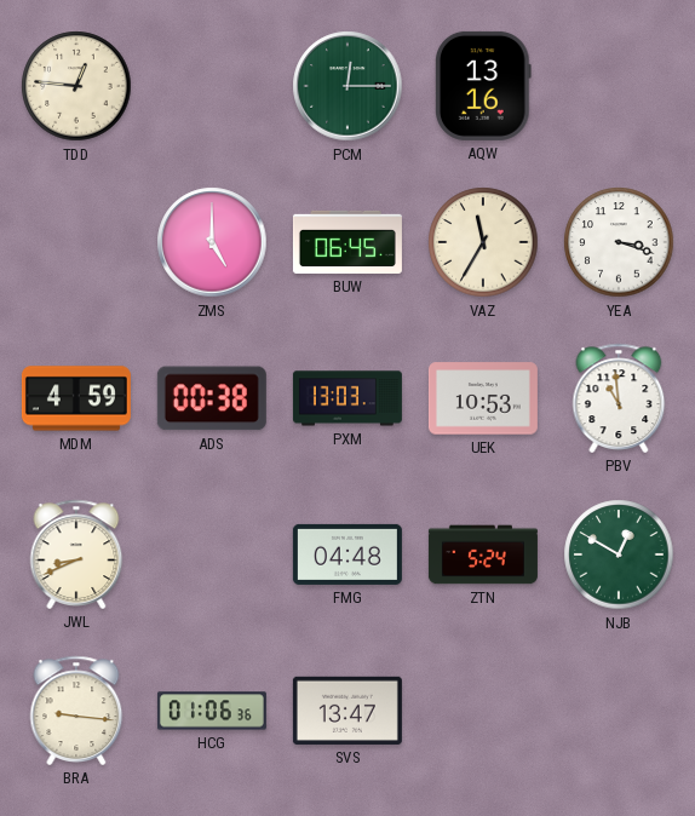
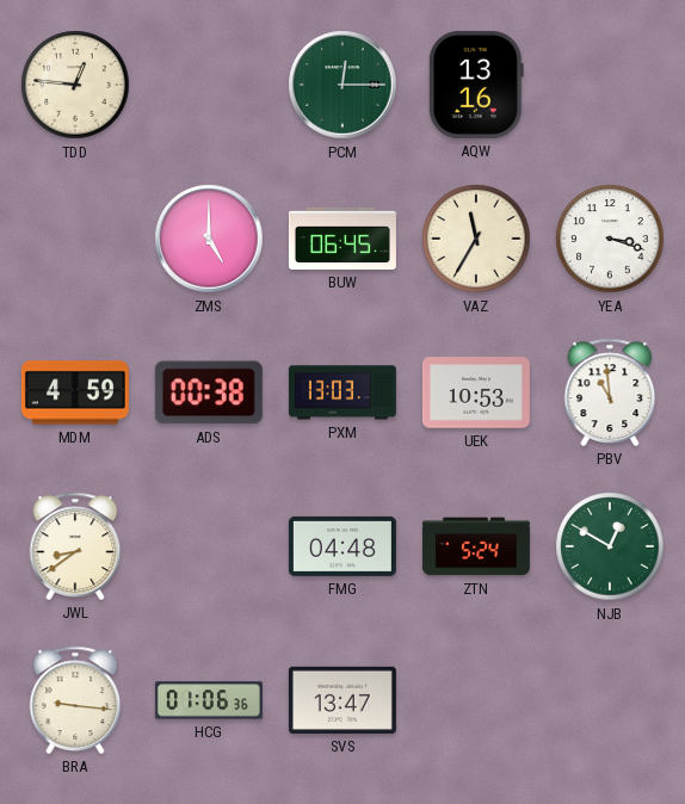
JWL: 8:41 -> 8:39
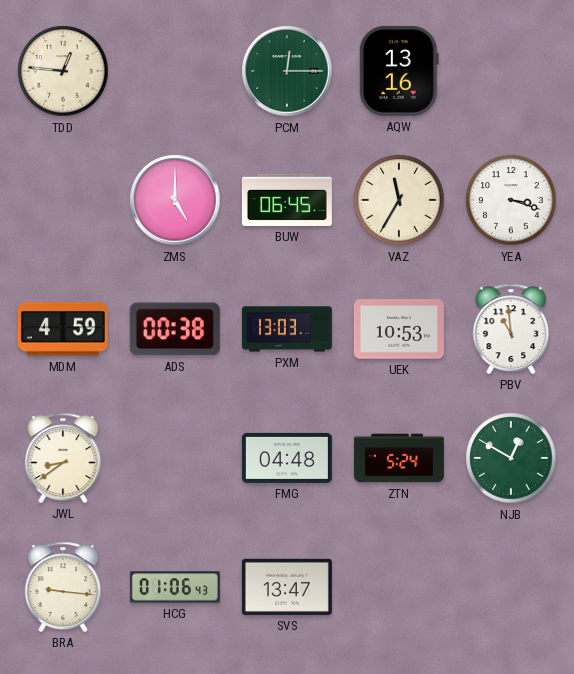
HCG: 01:06:36 -> 01:06:43
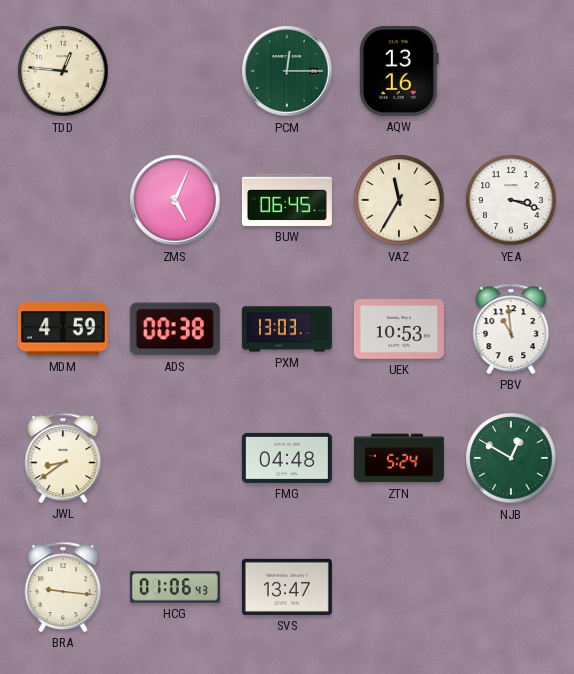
ZMS: 5:00 -> 5:04
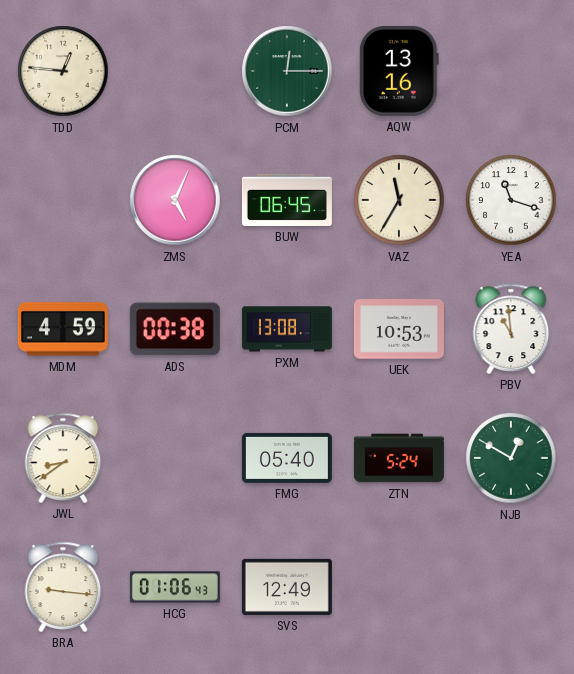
YEA: 3:18 -> 11:18
PXM: 13:03 -> 13:08
FMG: 04:48 -> 05:40
SVS: 13:47 -> 12:49
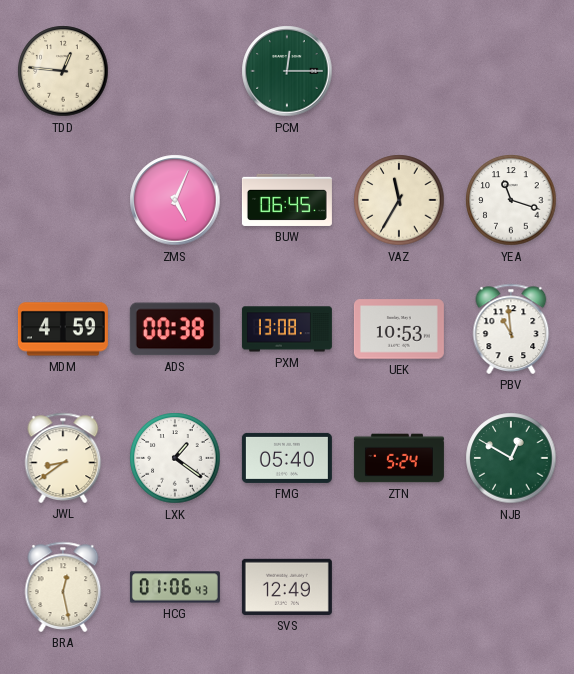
AQW: 13:16 -> none
LXK: none -> 1:21
BRA: 9:16 -> 12:28
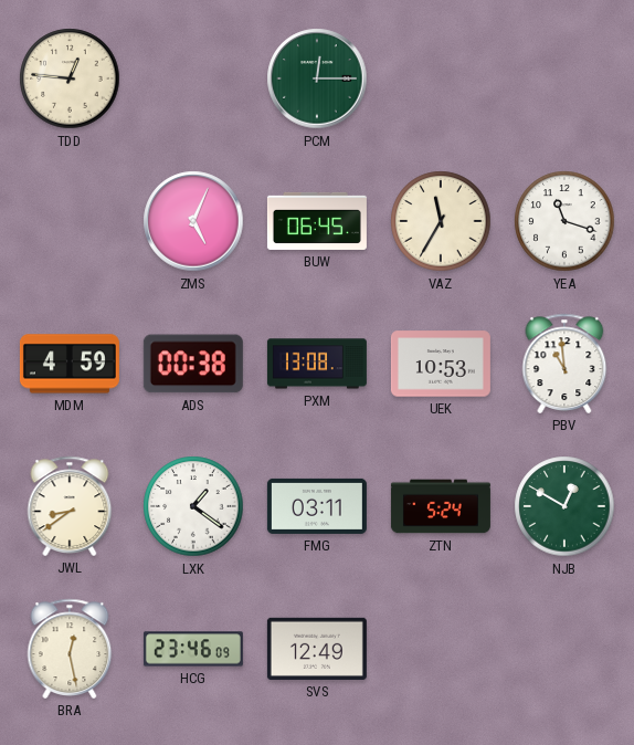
FMG: 05:40 -> 03:11
HCG: 01:06 -> 23:46
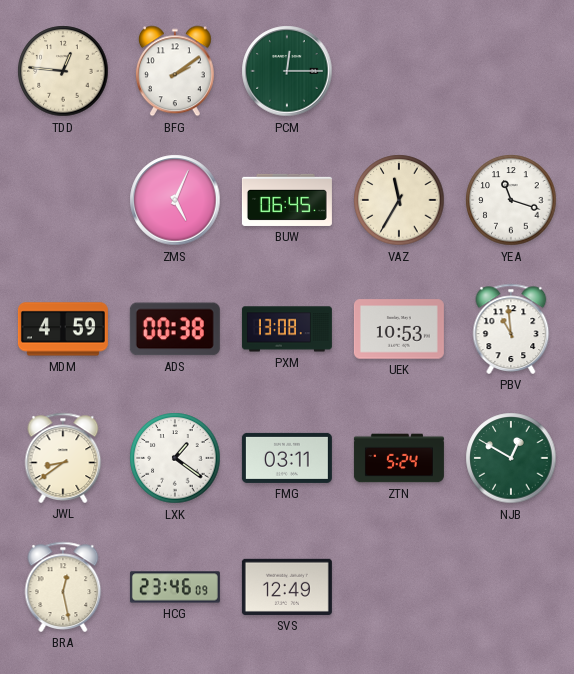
BFG: none -> 2:09
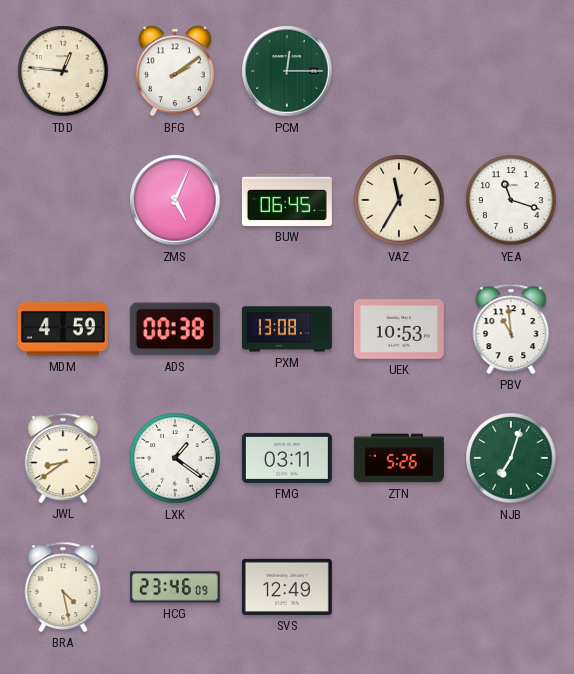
ZTN: 5:24 -> 5:26
NJB: 12:50 -> 7:03
BRA: 12:28 -> 4:28
